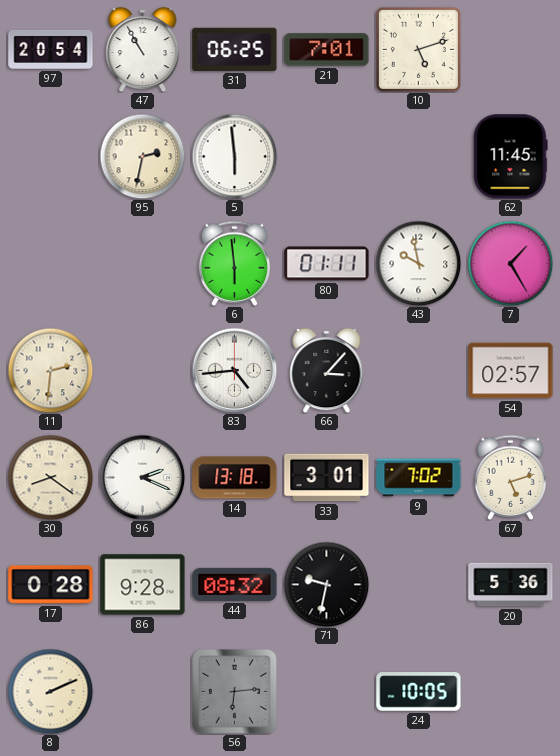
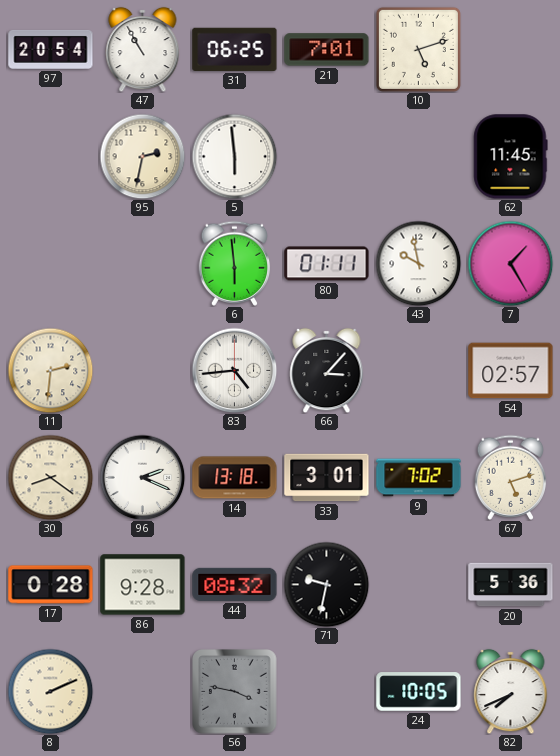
56: 6:14 -> 3:47
82: none -> 7:41
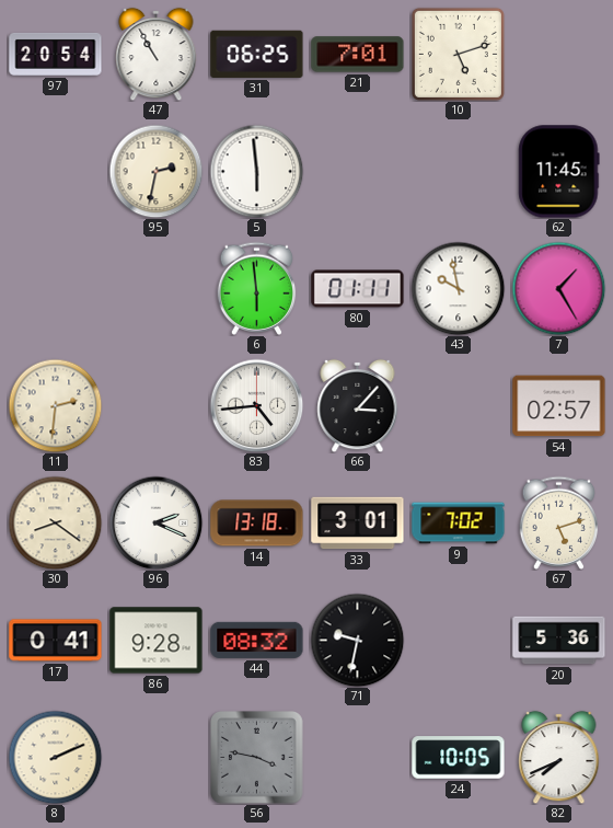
17: 0:28 -> 0:41
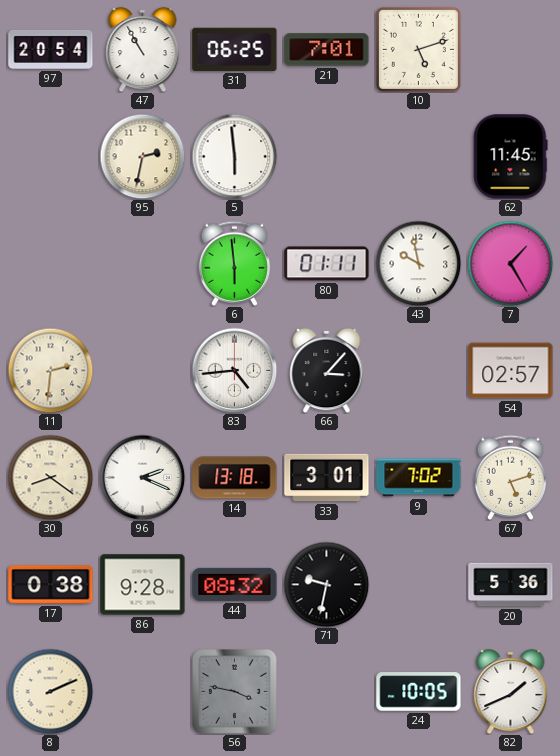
17: 0:41 -> 0:38
82: 7:41 -> 1:41
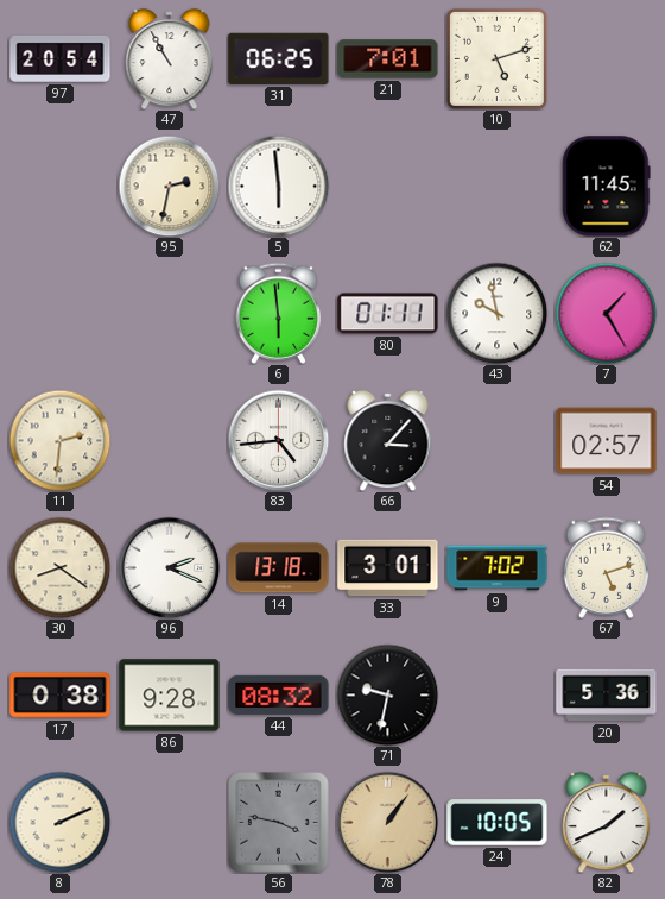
78: none -> 1:06
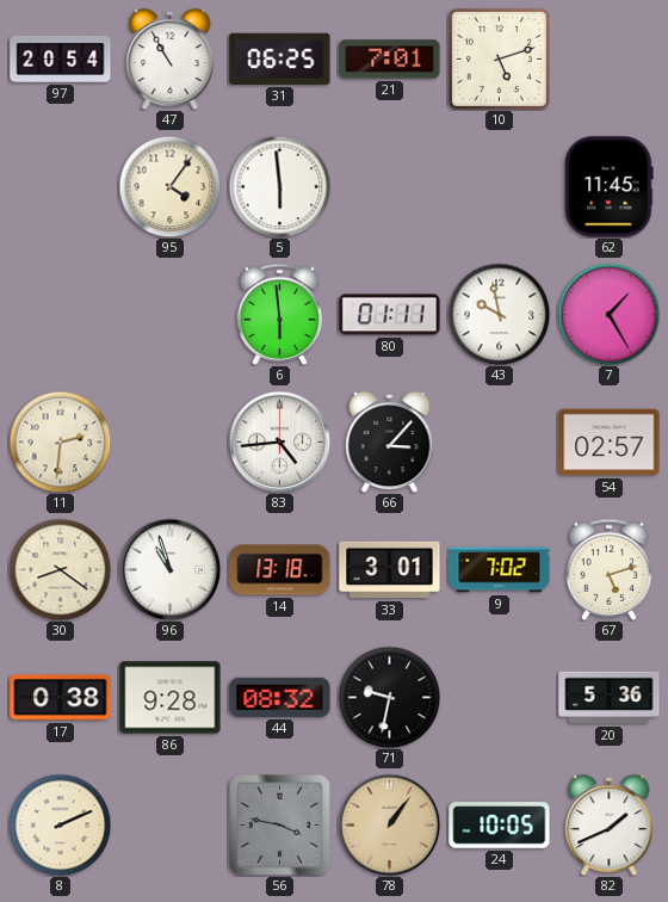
95: 2:32 -> 4:06
96: 2:19 -> 10:57
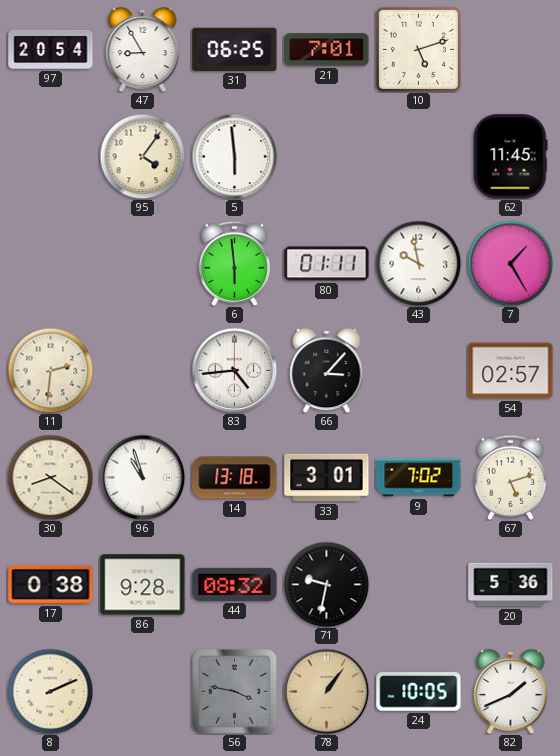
47: 10:55 -> 8:55
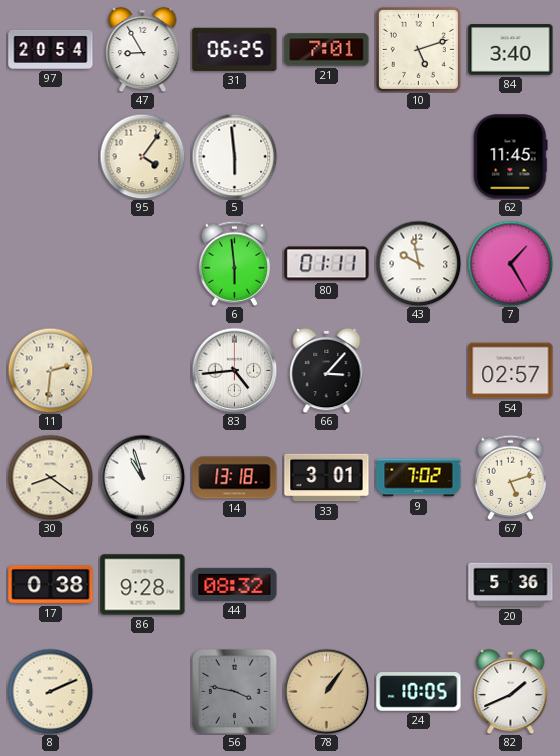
84: none -> 3:40
71: 9:32 -> none
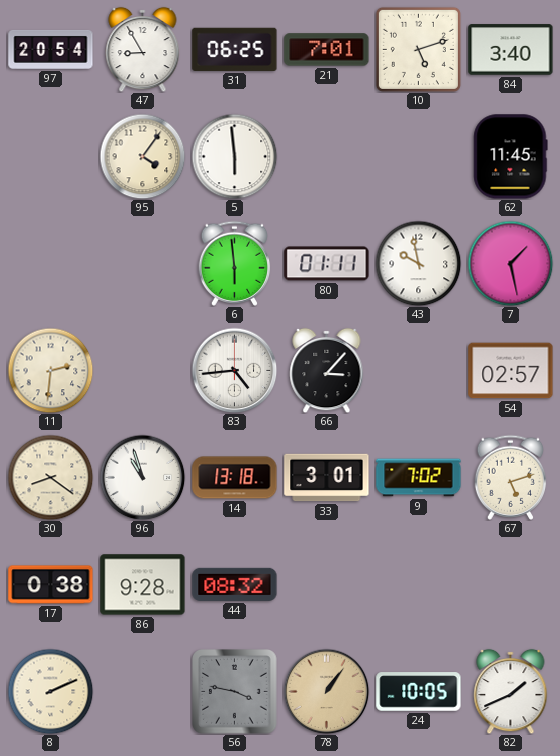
7: 1:25 -> 1:28
20: 5:36 -> none
